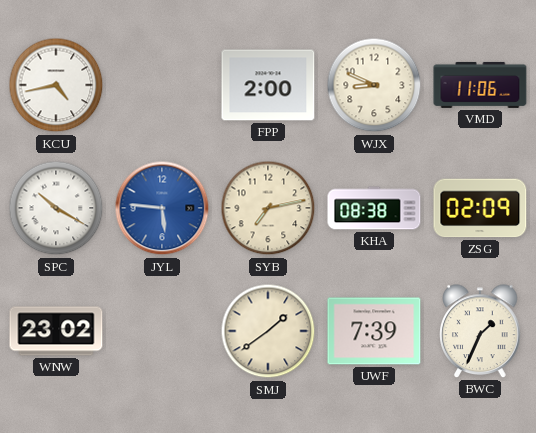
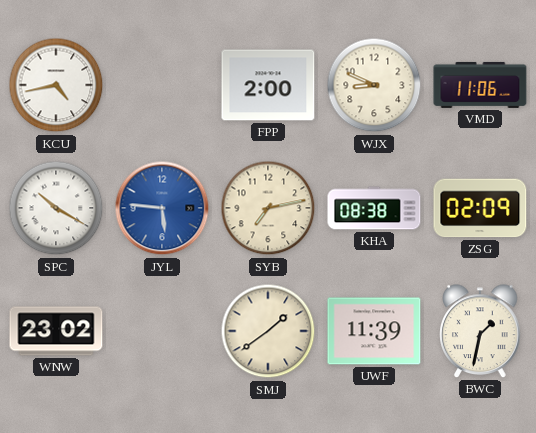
UWF: 7:39 -> 11:39
BWC: 1:34 -> 1:32
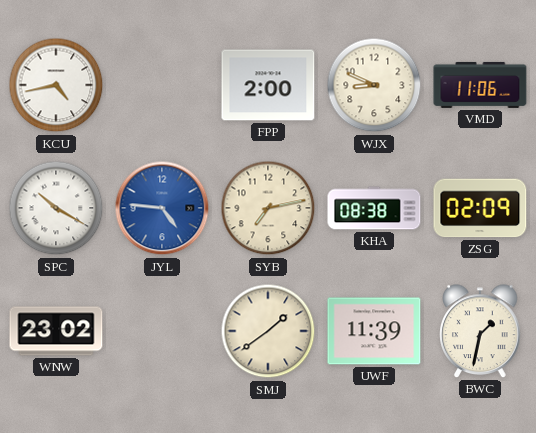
JYL: 5:46 -> 4:46
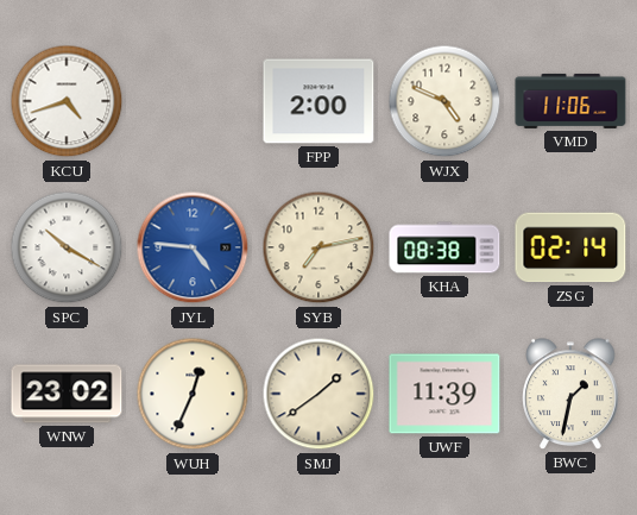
KCU: 4:43 -> 4:42
WJX: 8:49 -> 4:49
ZSG: 02:09 -> 02:14
WUH: none -> 12:34
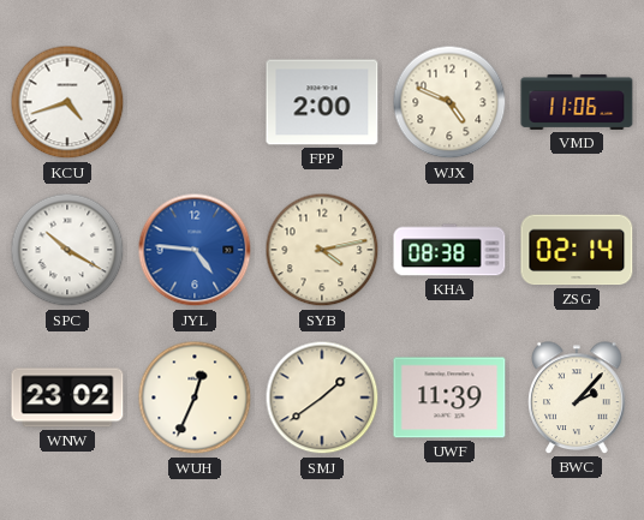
SYB: 7:13 -> 4:13
BWC: 1:32 -> 2:07
